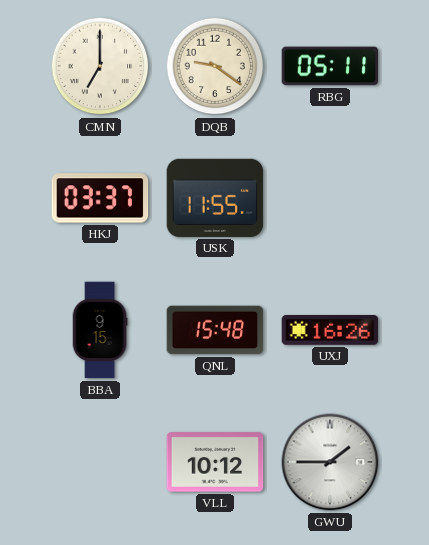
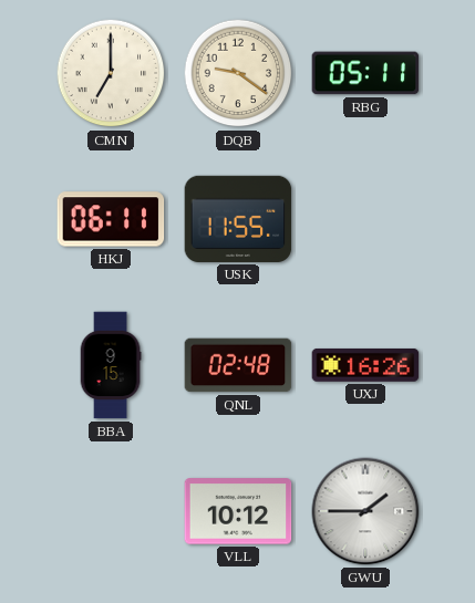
HKJ: 03:37 -> 06:11
QNL: 15:48 -> 02:48
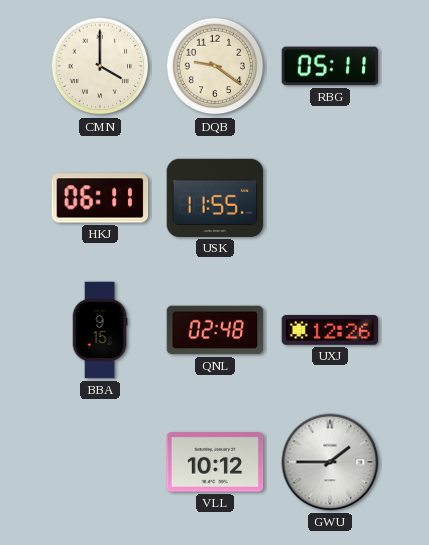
CMN: 7:00 -> 4:00
UXJ: 16:26 -> 12:26
